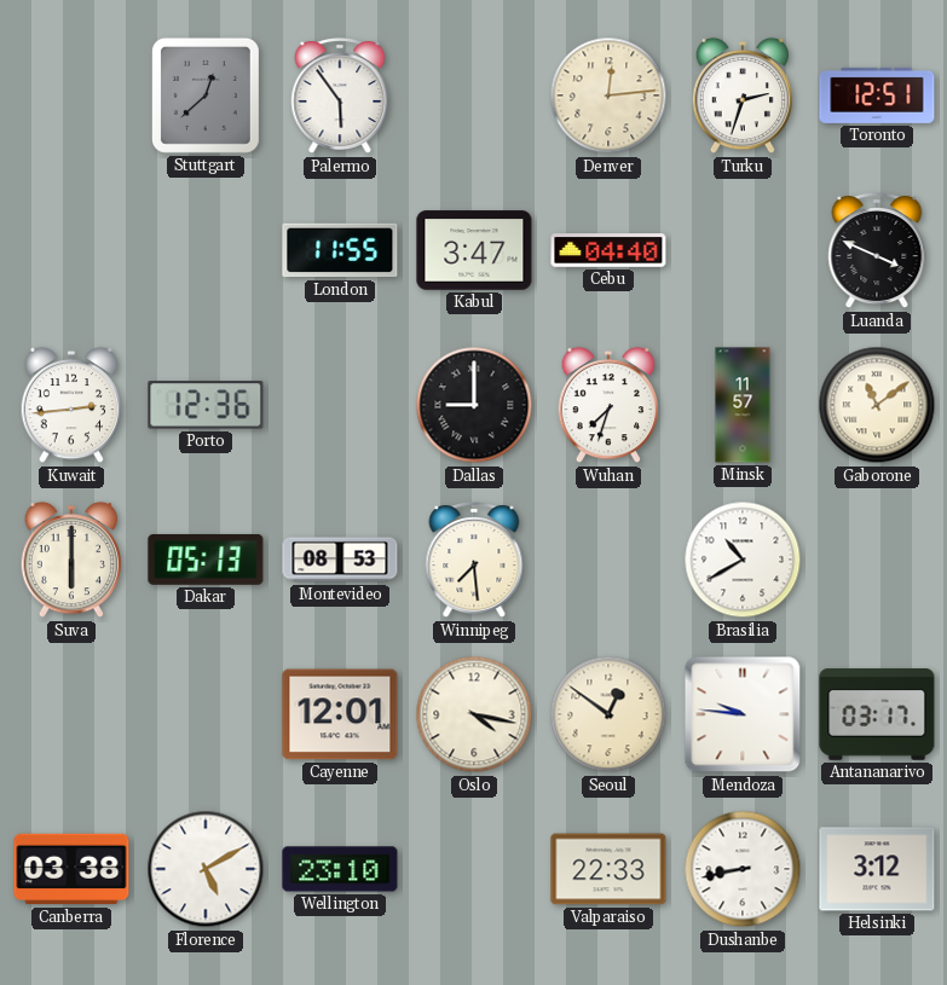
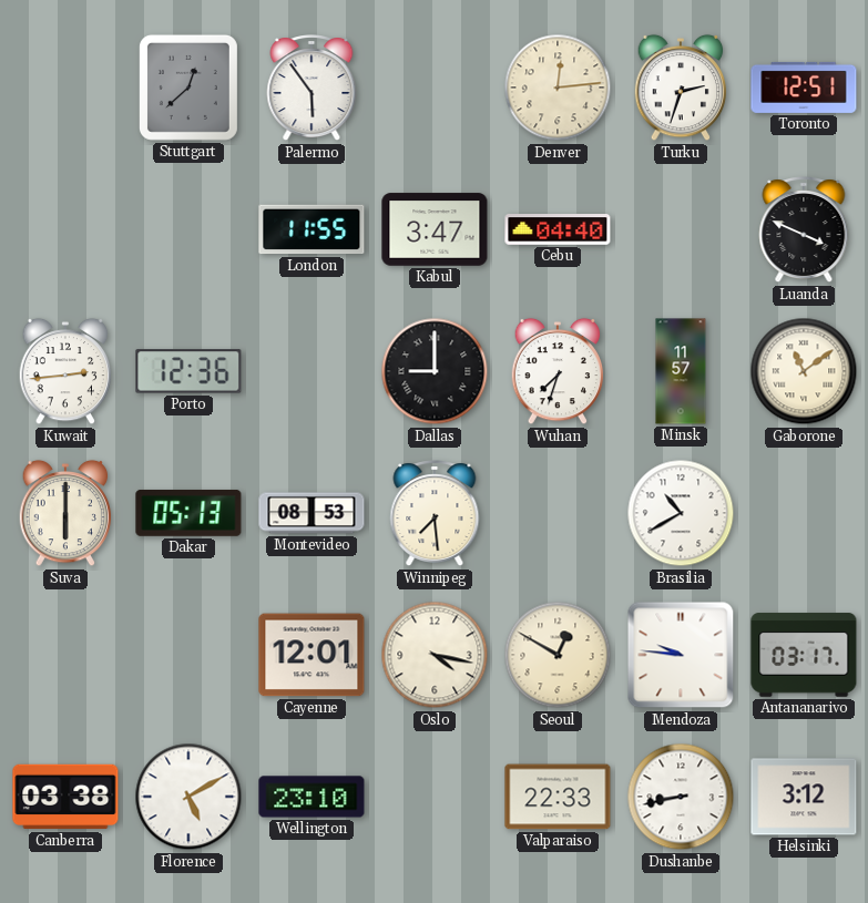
Seoul: 12:51 -> 12:50
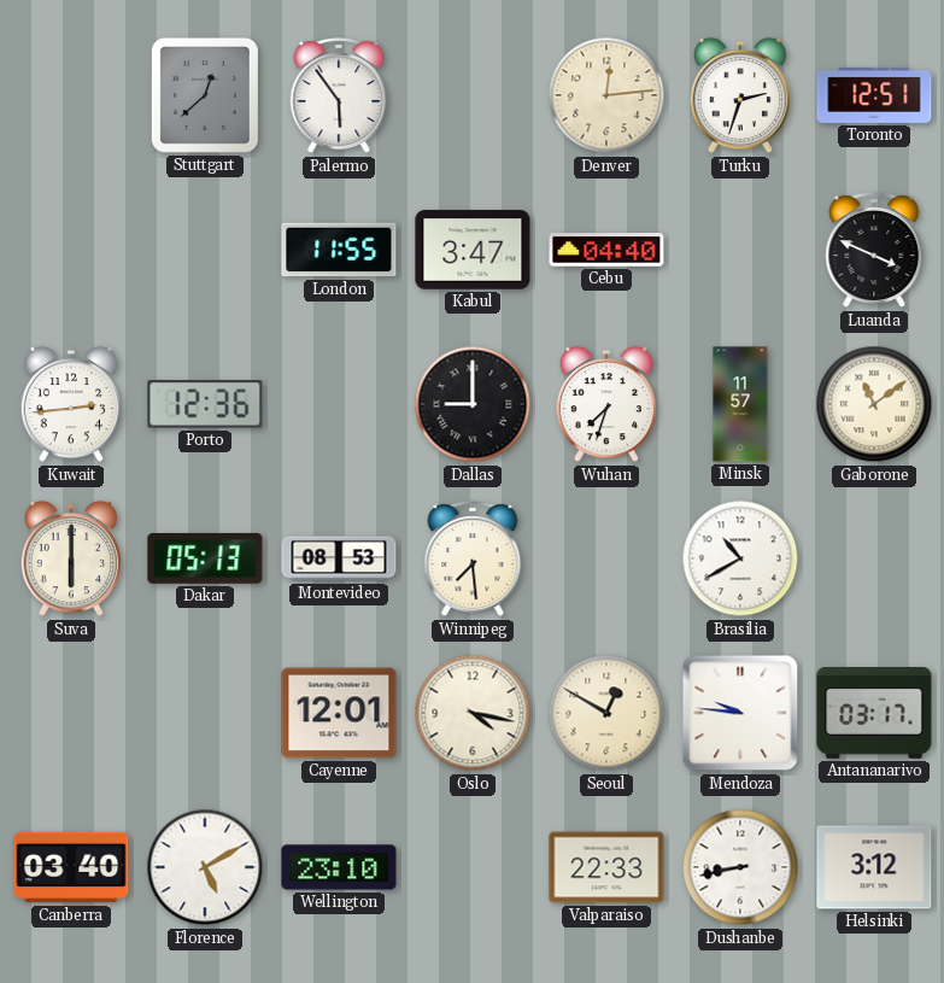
Canberra: 03:38 -> 03:40
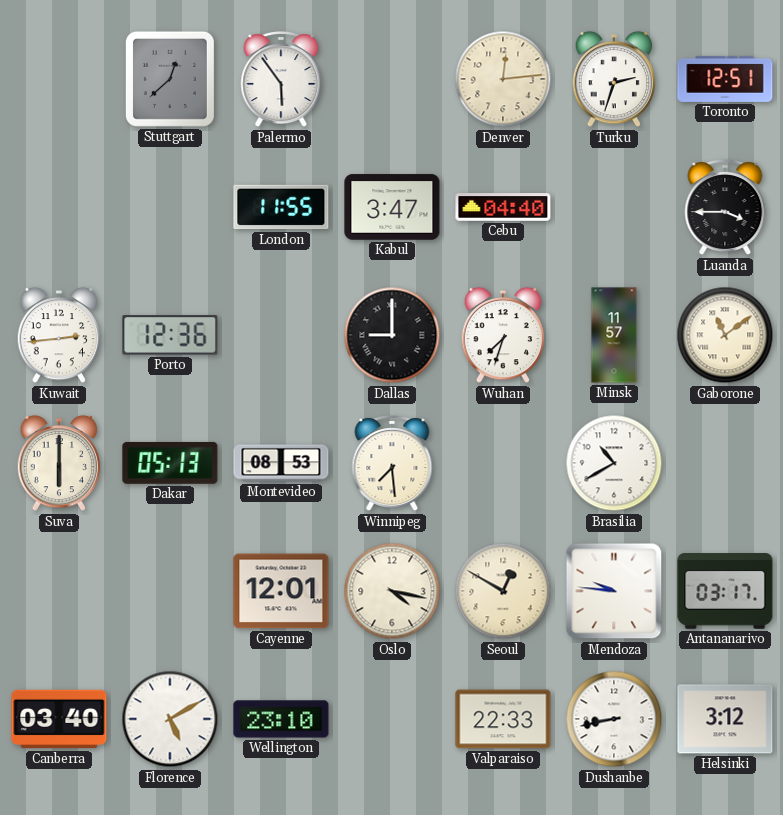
Luanda: 3:49 -> 3:45
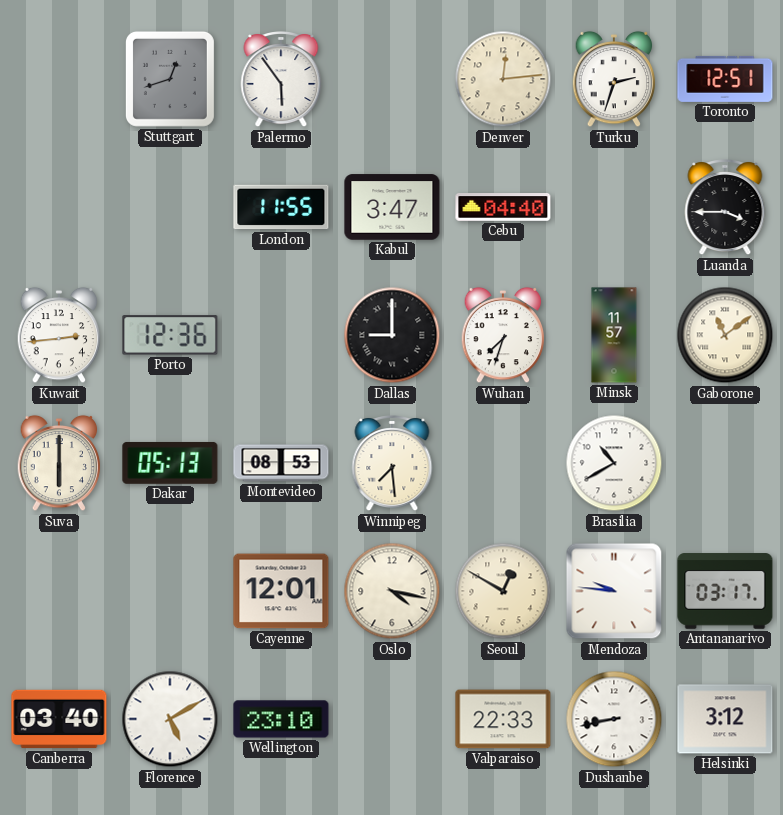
Stuttgart: 12:38 -> 12:42
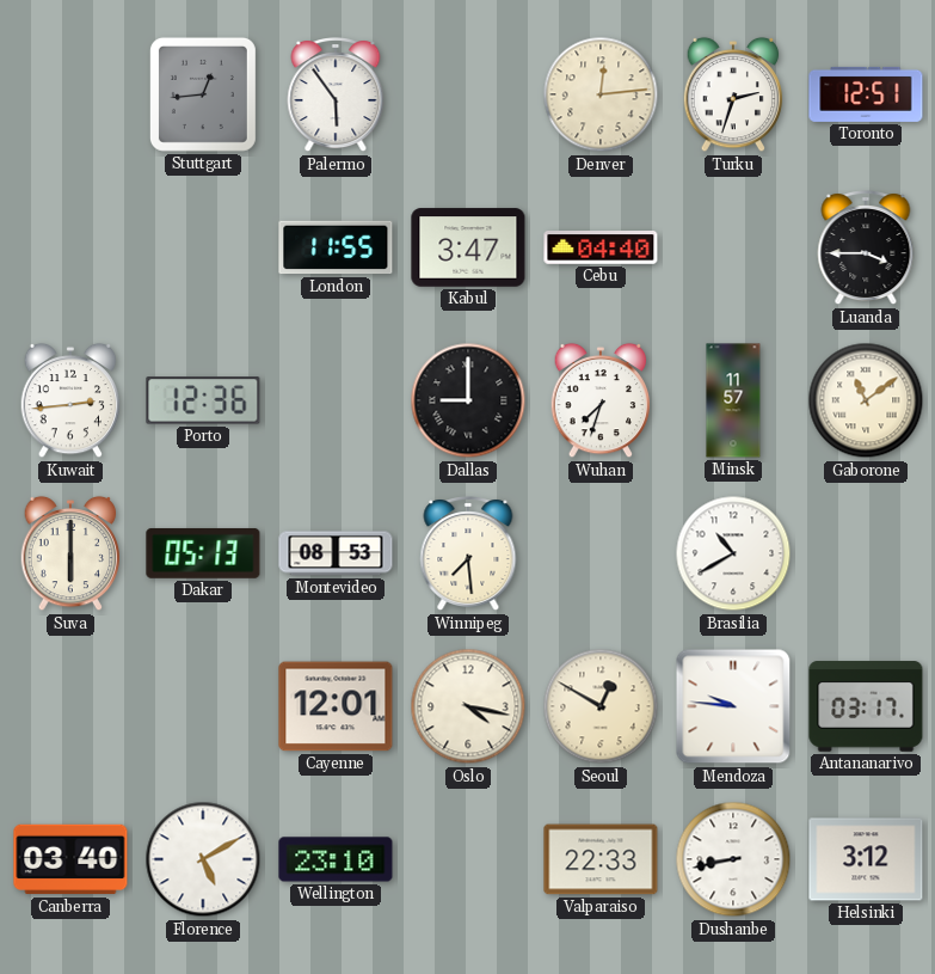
Stuttgart: 12:42 -> 12:44
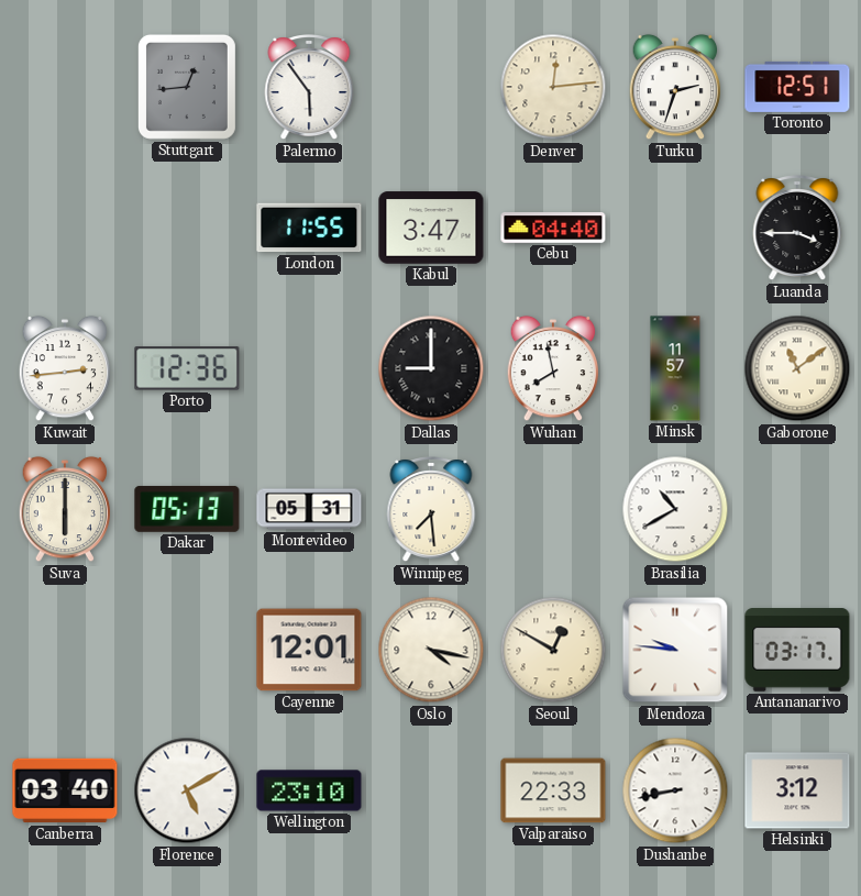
Wuhan: 7:33 -> 7:58
Montevideo: 08:53 -> 05:31
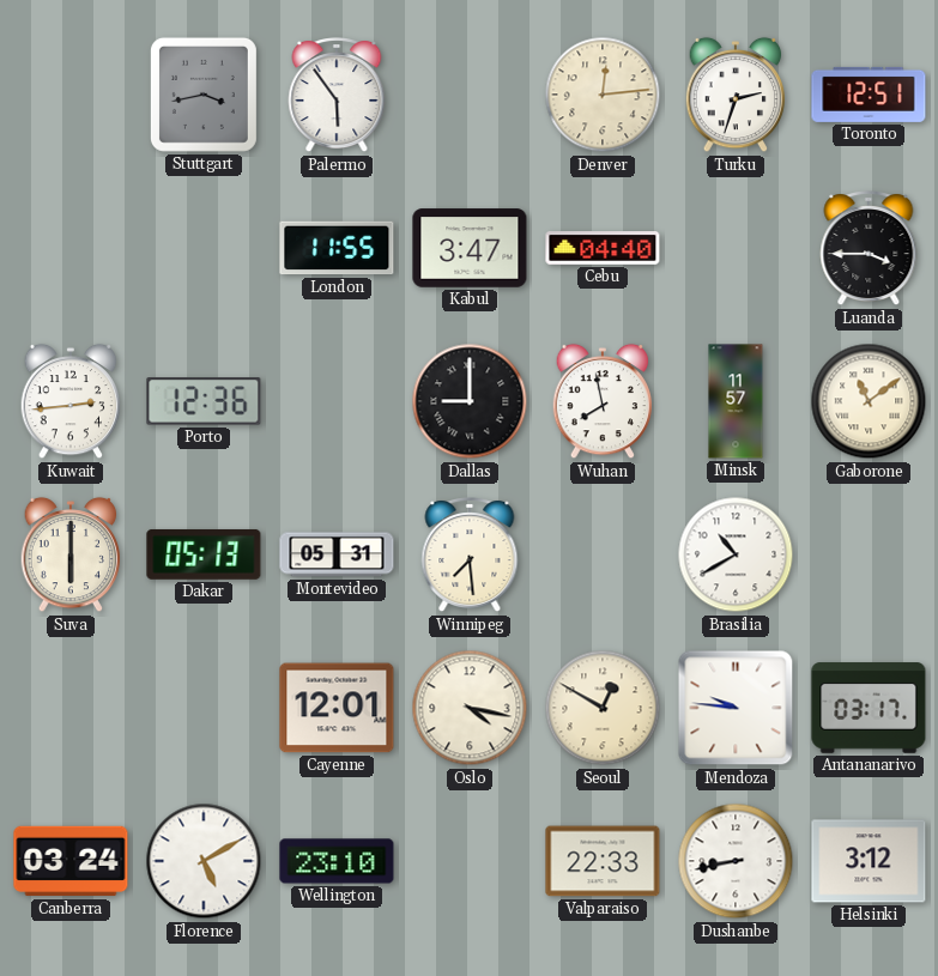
Stuttgart: 12:44 -> 3:43
Canberra: 03:40 -> 03:24
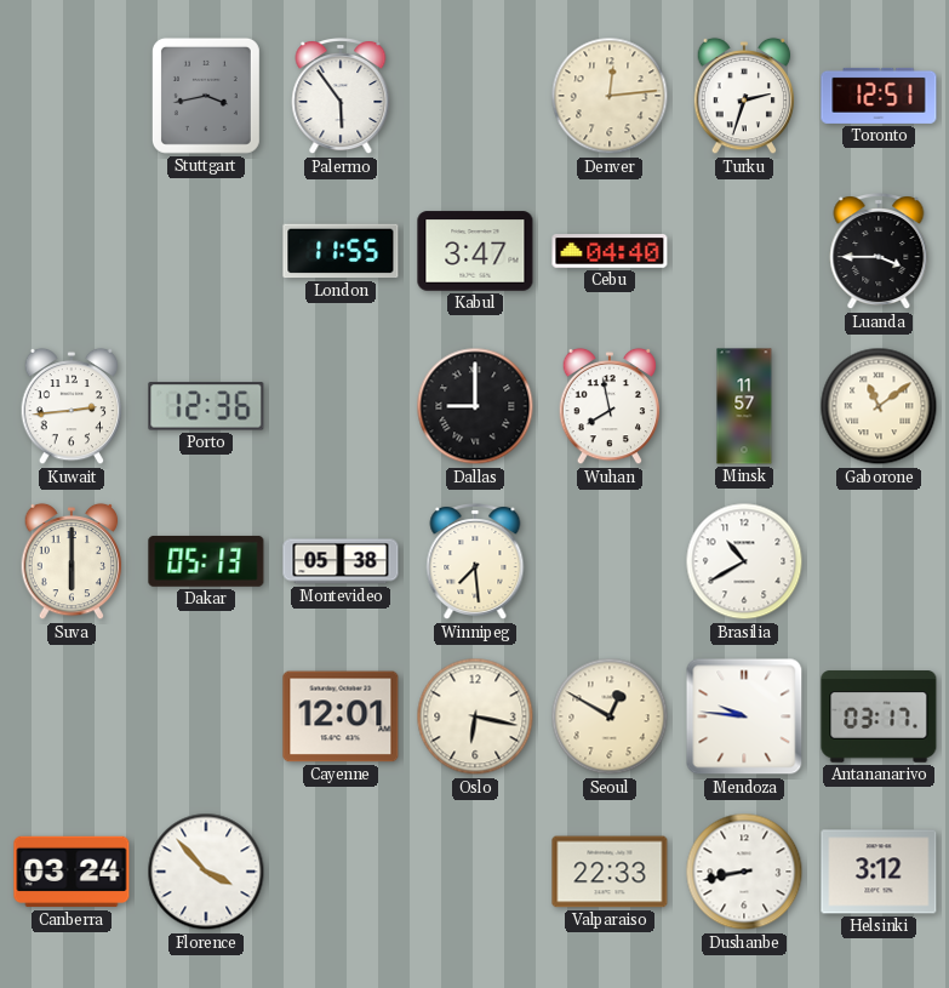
Montevideo: 05:31 -> 05:38
Oslo: 4:17 -> 6:17
Florence: 5:10 -> 3:53
Wellington: 23:10 -> none
